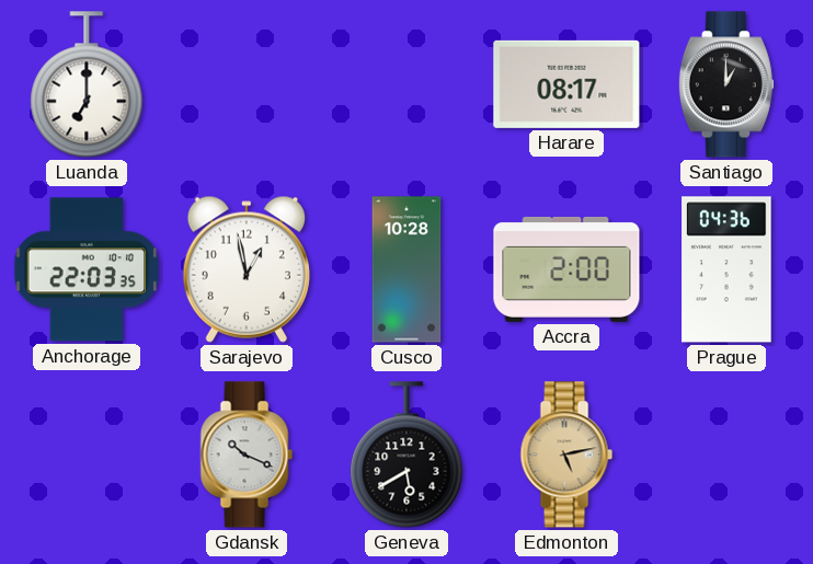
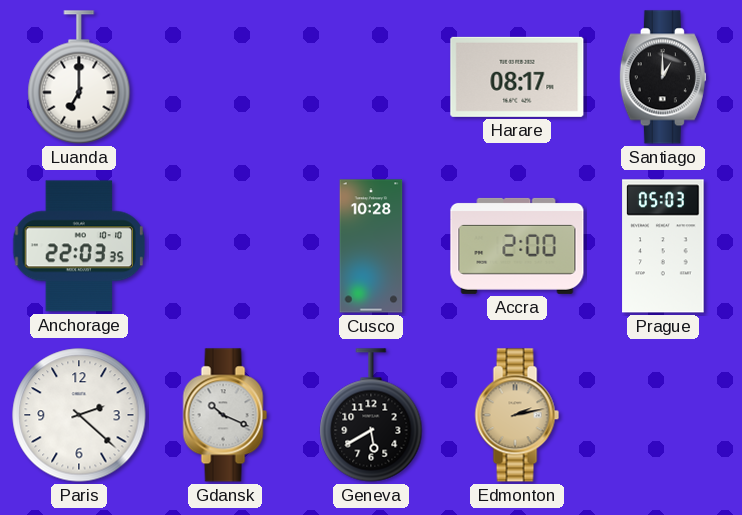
Sarajevo: 12:58 -> none
Prague: 04:36 -> 05:03
Paris: none -> 2:22
Edmonton: 5:13 -> 2:13
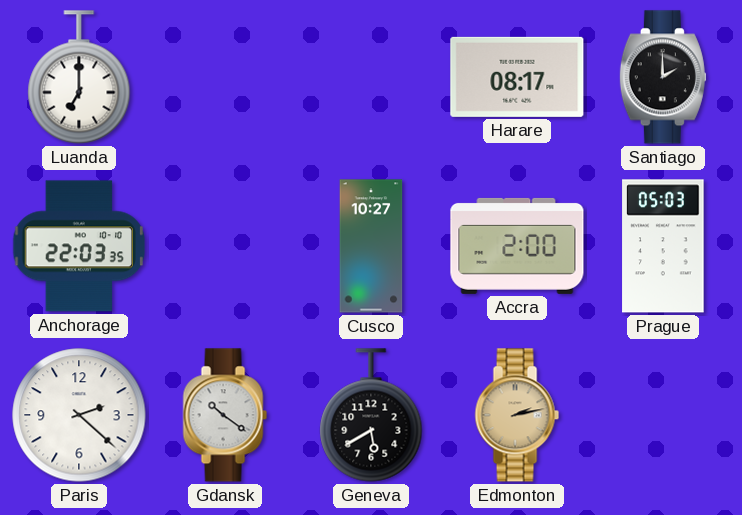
Santiago: 1:00 -> 2:00
Cusco: 10:28 -> 10:27
Gdansk: 10:19 -> 10:21
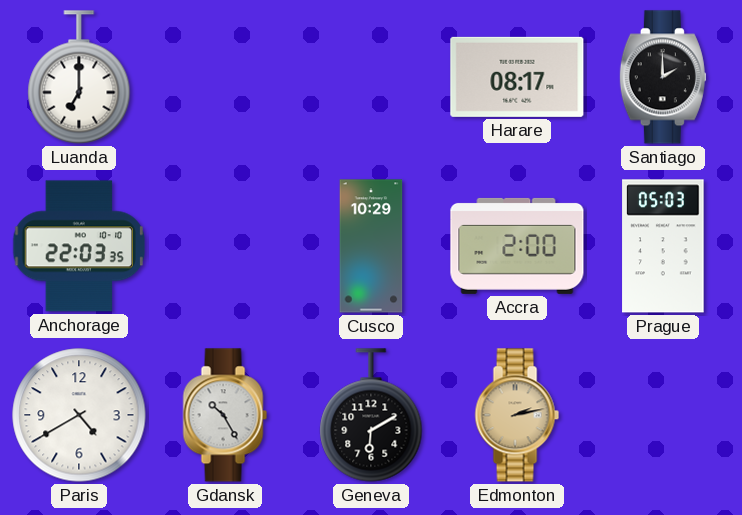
Cusco: 10:27 -> 10:29
Paris: 2:22 -> 4:40
Gdansk: 10:21 -> 10:25
Geneva: 5:40 -> 6:10
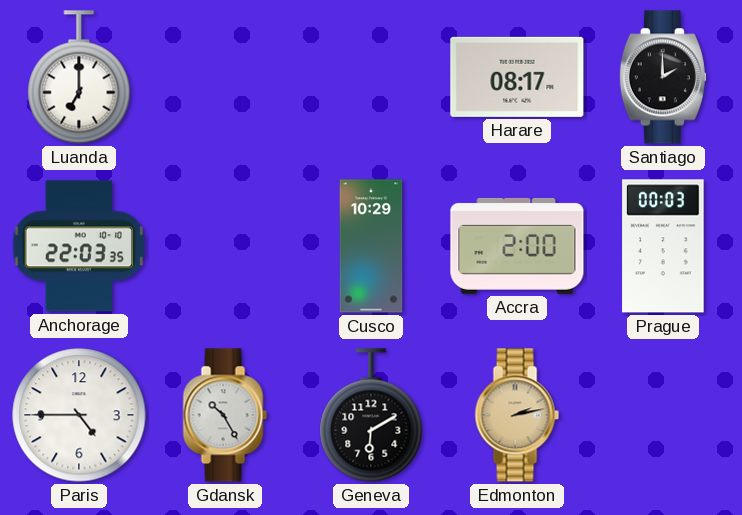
Prague: 05:03 -> 00:03
Paris: 4:40 -> 4:45
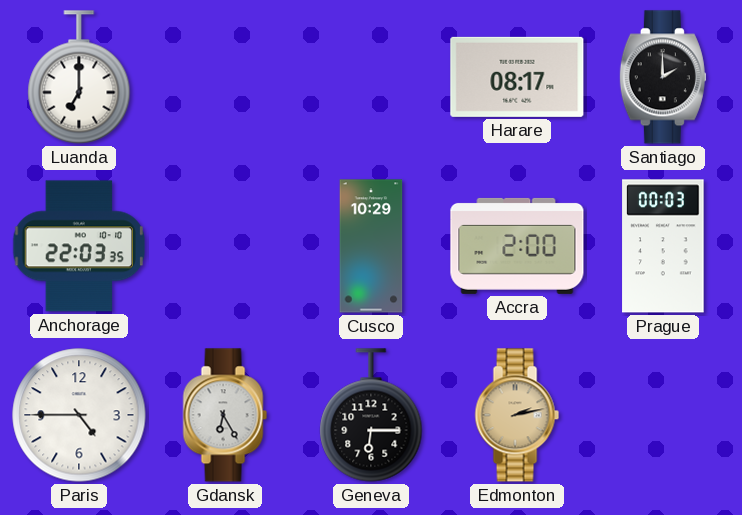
Gdansk: 10:25 -> 6:25
Geneva: 6:10 -> 6:15
